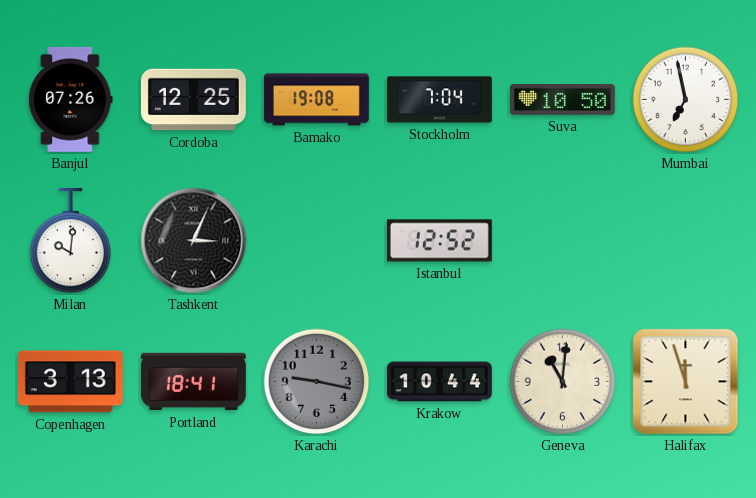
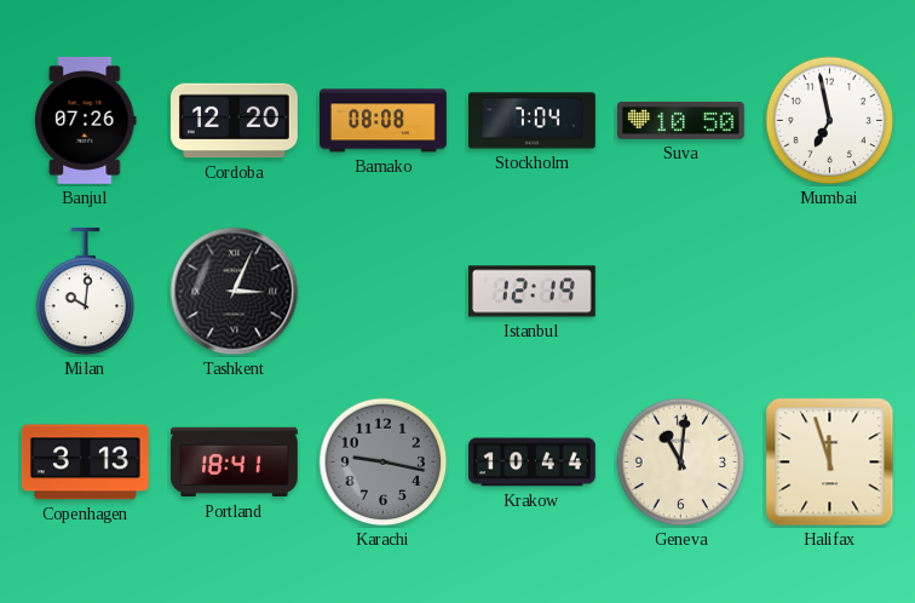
Cordoba: 12:25 -> 12:20
Bamako: 19:08 -> 08:08
Istanbul: 12:52 -> 12:19
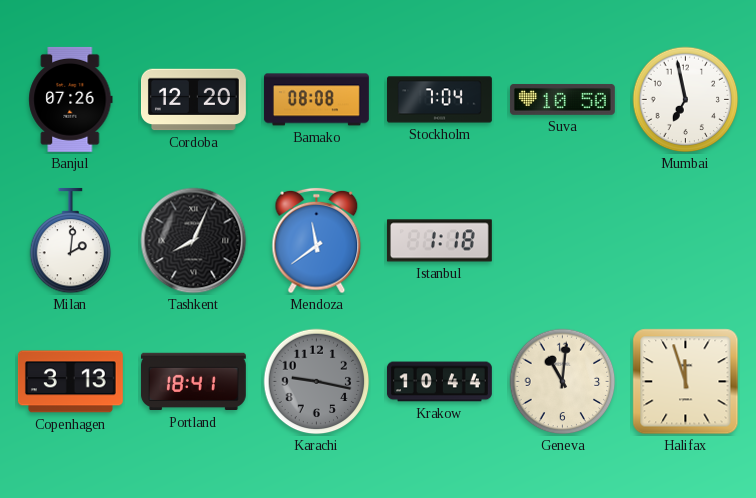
Milan: 10:01 -> 2:01
Tashkent: 3:04 -> 8:04
Mendoza: none -> 11:39
Istanbul: 12:19 -> 1:18
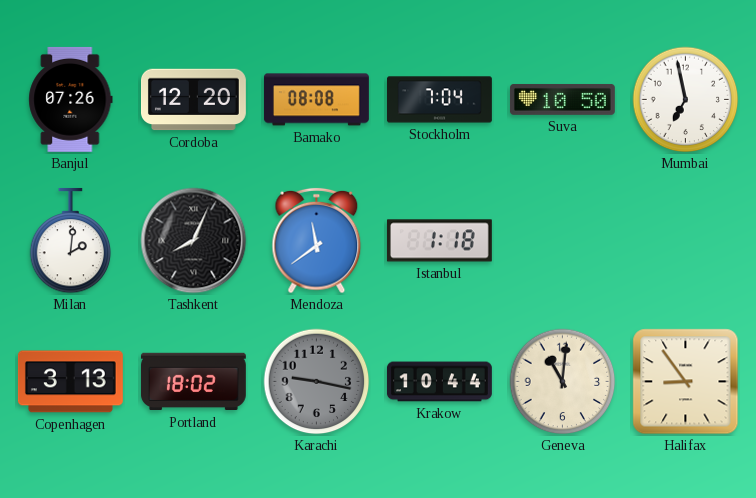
Portland: 18:41 -> 18:02
Halifax: 11:57 -> 8:54
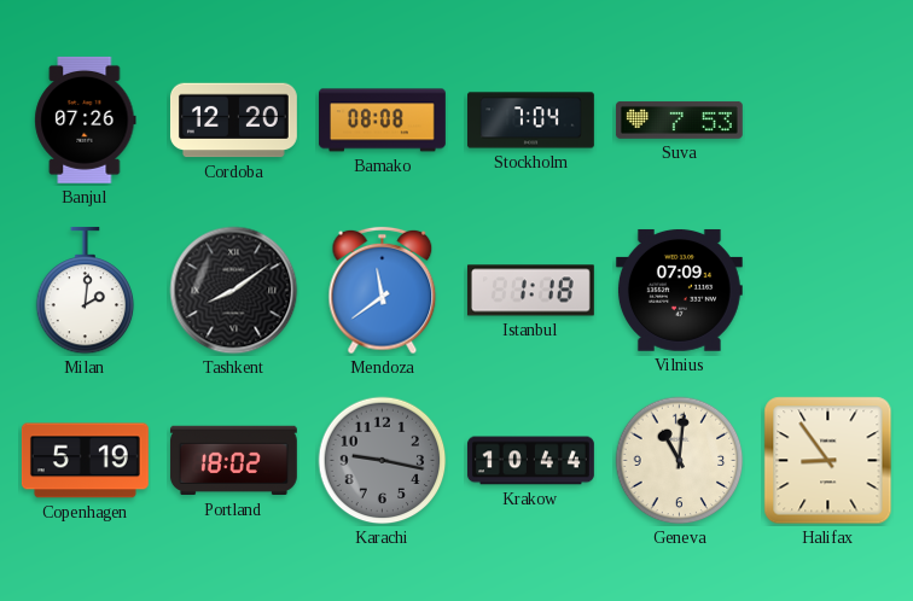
Suva: 10:50 -> 7:53
Mumbai: 6:58 -> none
Tashkent: 8:04 -> 8:09
Vilnius: none -> 07:09
Copenhagen: 3:13 -> 5:19
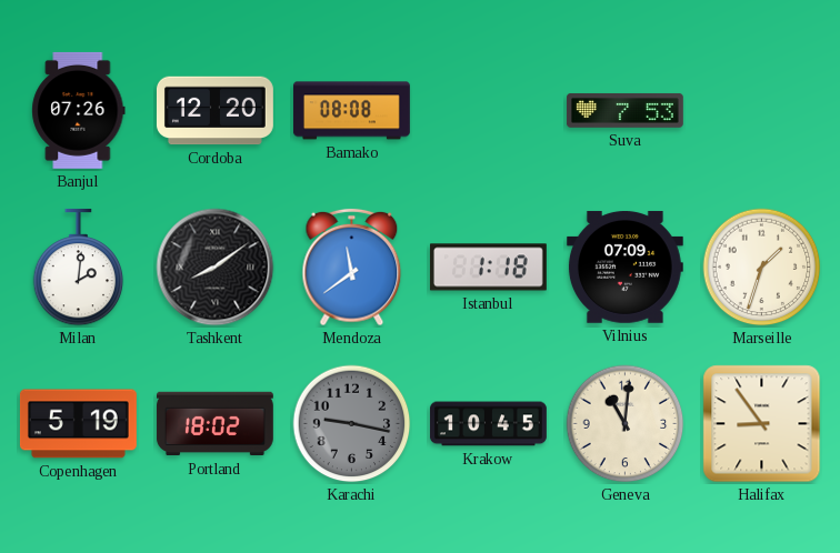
Stockholm: 7:04 -> none
Marseille: none -> 1:33
Krakow: 10:44 -> 10:45
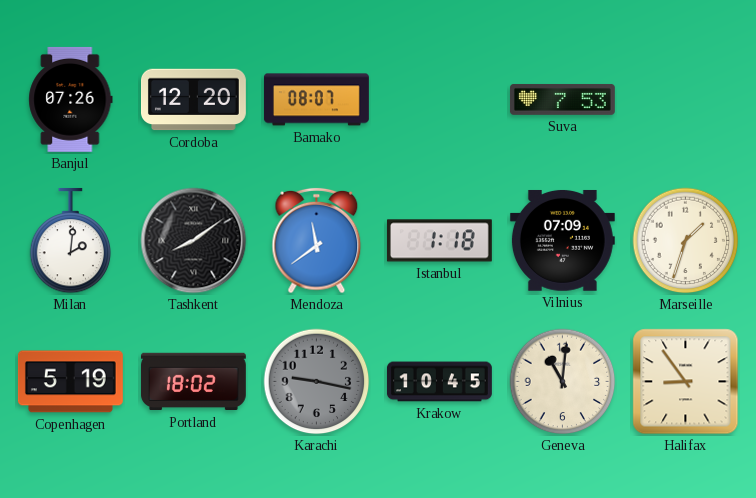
Bamako: 08:08 -> 08:07
